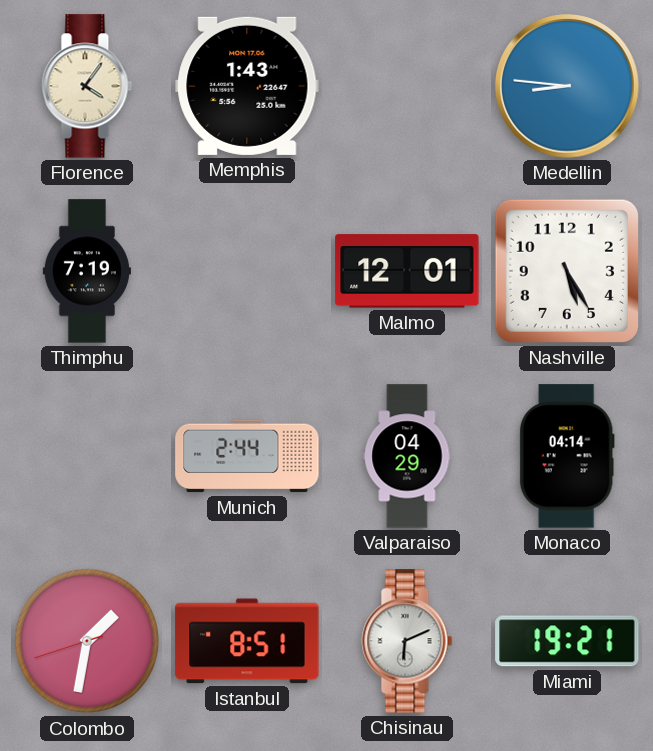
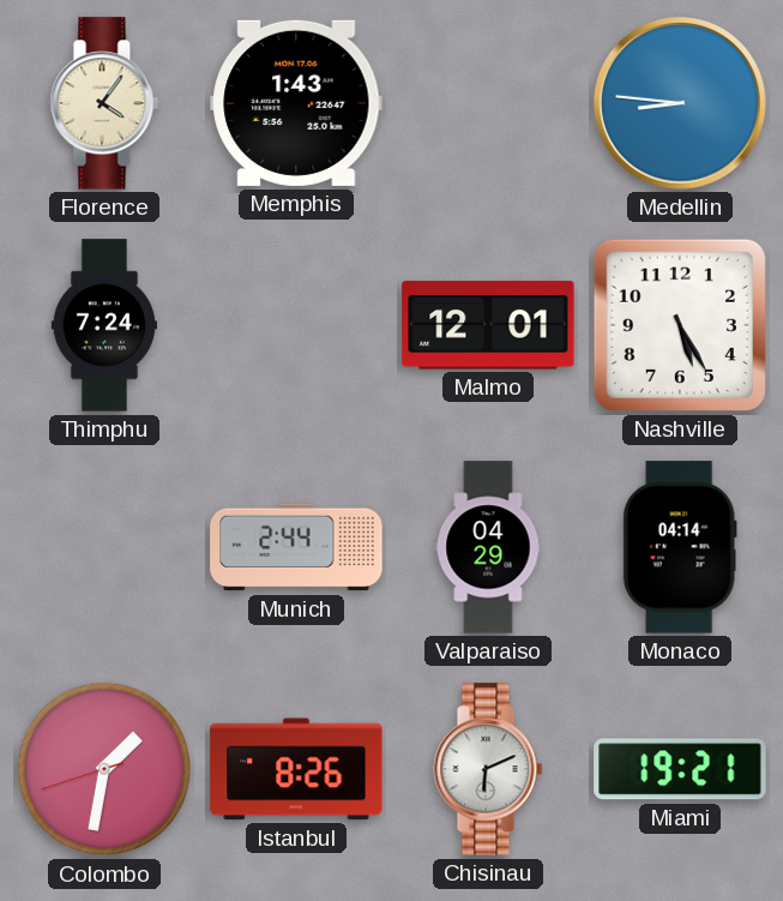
Thimphu: 7:19 -> 7:24
Istanbul: 8:51 -> 8:26
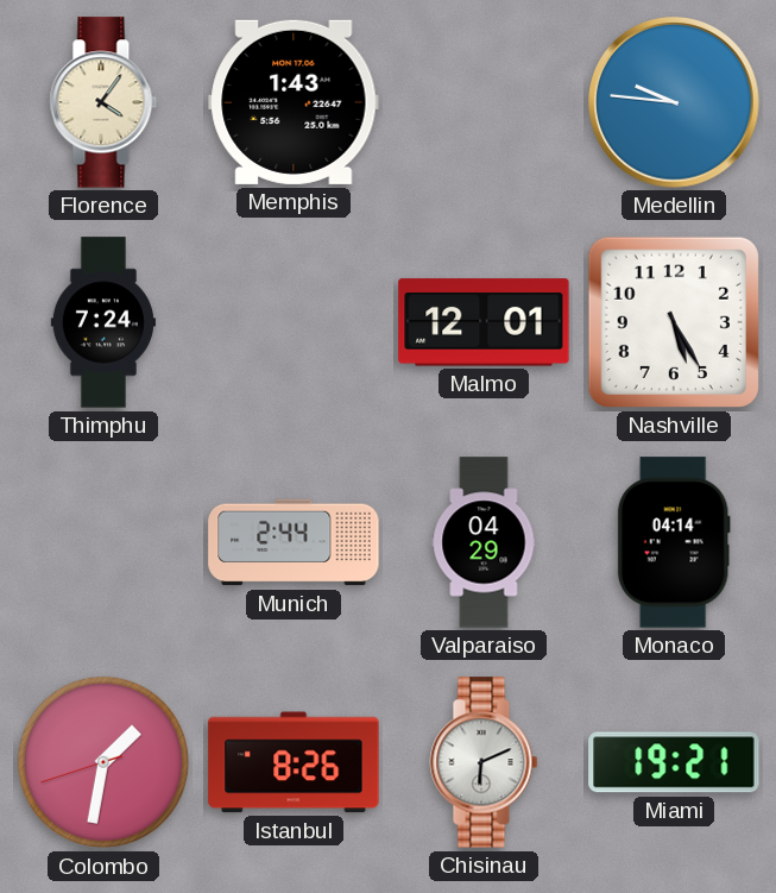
Medellin: 8:46 -> 9:46
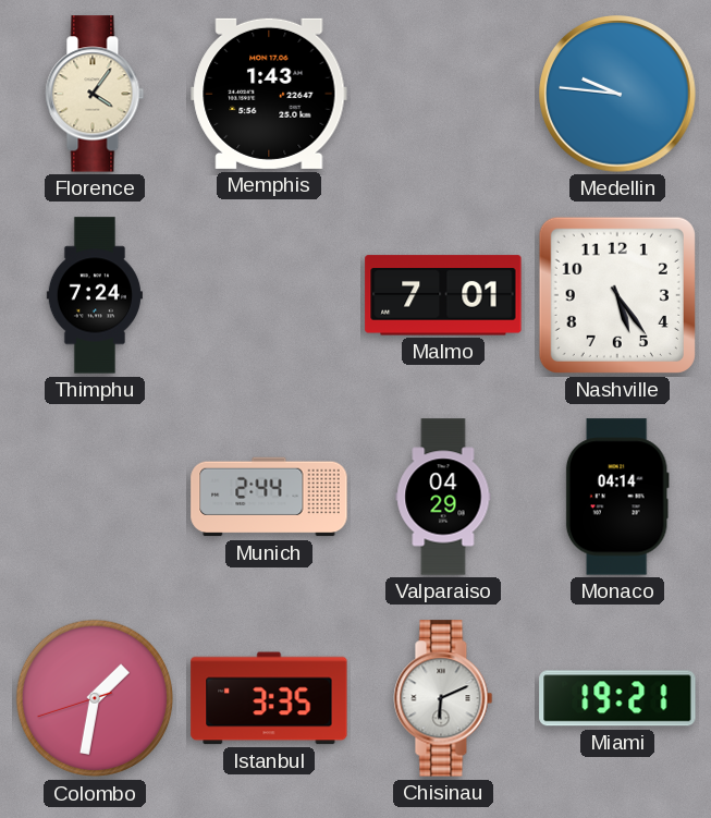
Malmo: 12:01 -> 7:01
Nashville: 5:25 -> 5:24
Istanbul: 8:26 -> 3:35
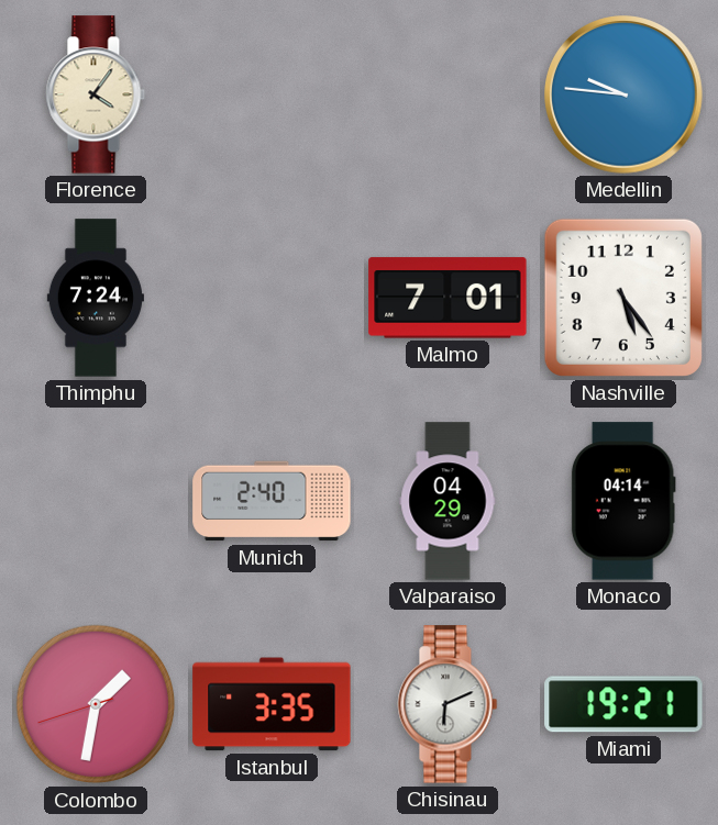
Memphis: 1:43 -> none
Munich: 2:44 -> 2:40
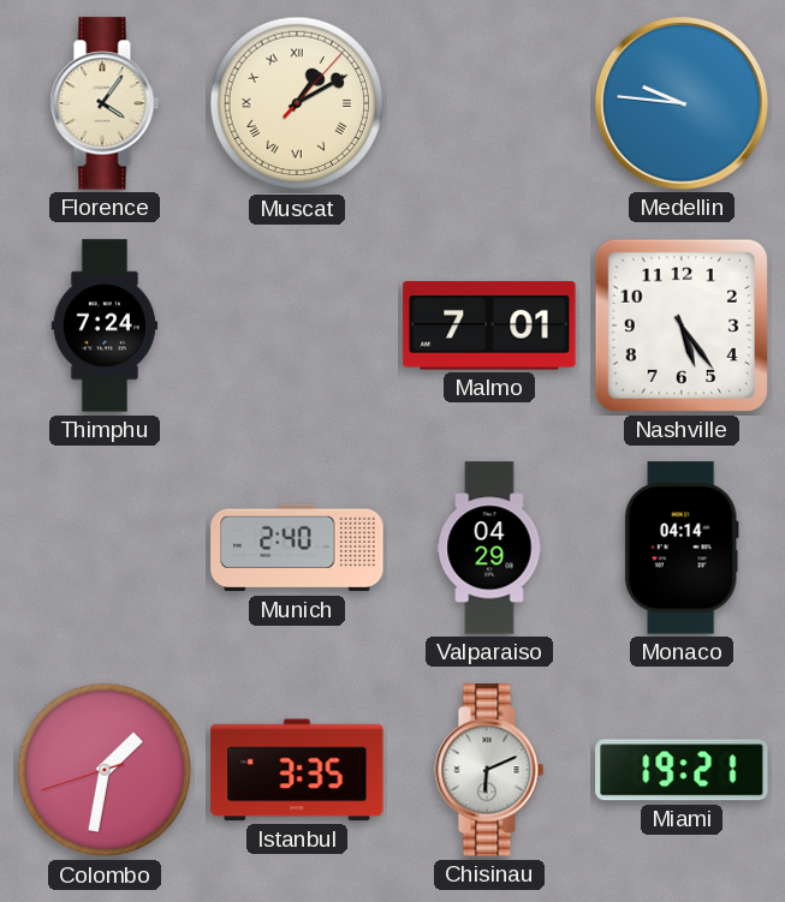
Muscat: none -> 1:10
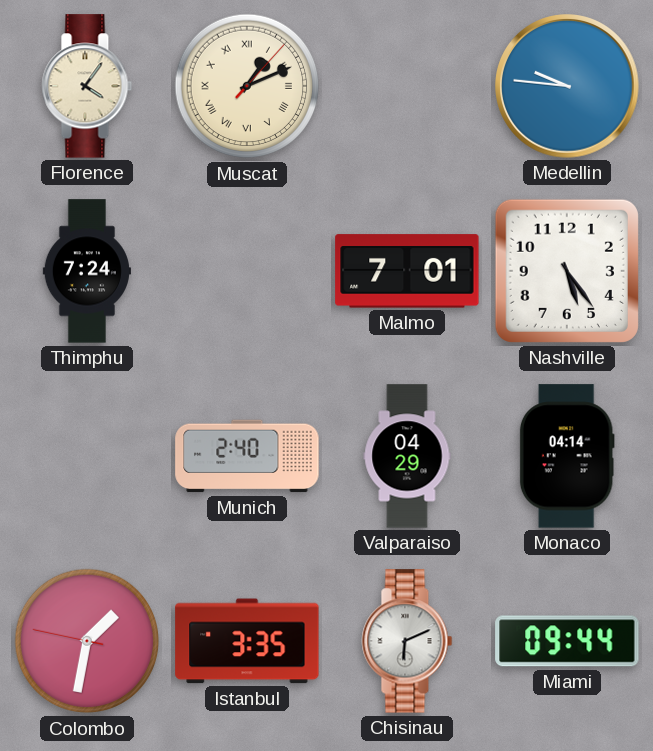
Muscat: 1:10 -> 1:11
Colombo: 1:31:42 -> 1:31:47
Miami: 19:21 -> 09:44
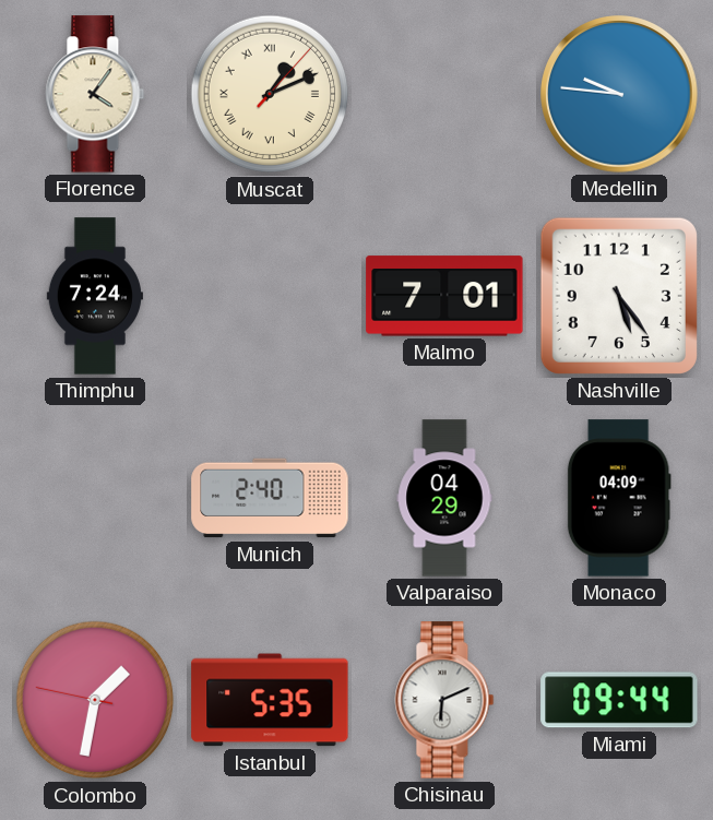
Monaco: 04:14 -> 04:09
Istanbul: 3:35 -> 5:35
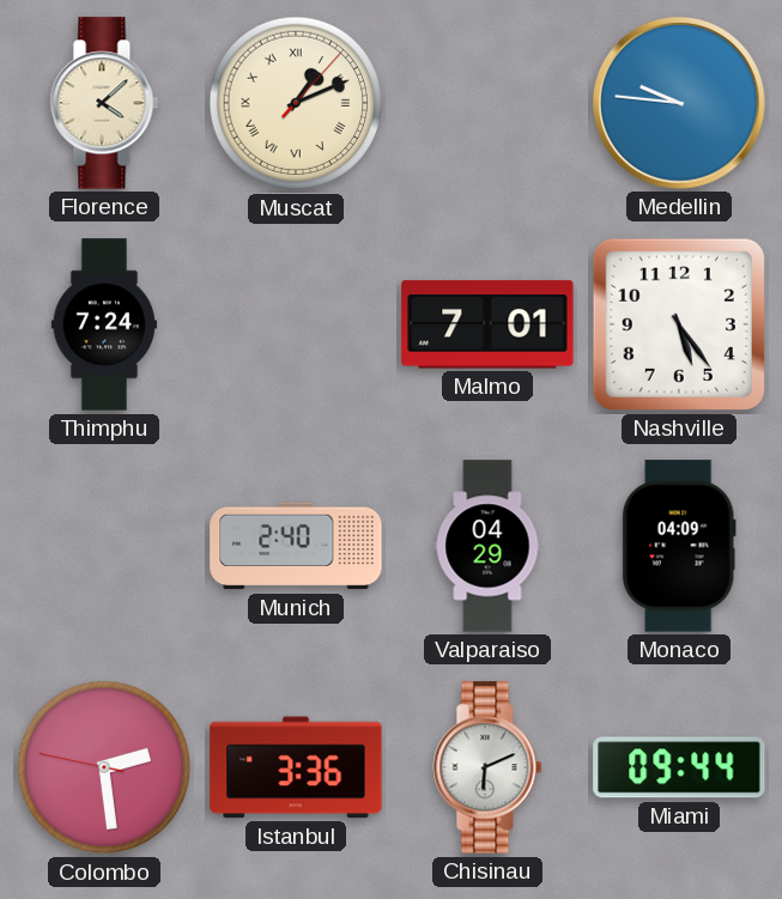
Florence: 4:06 -> 4:08
Colombo: 1:31 -> 2:28
Istanbul: 5:35 -> 3:36
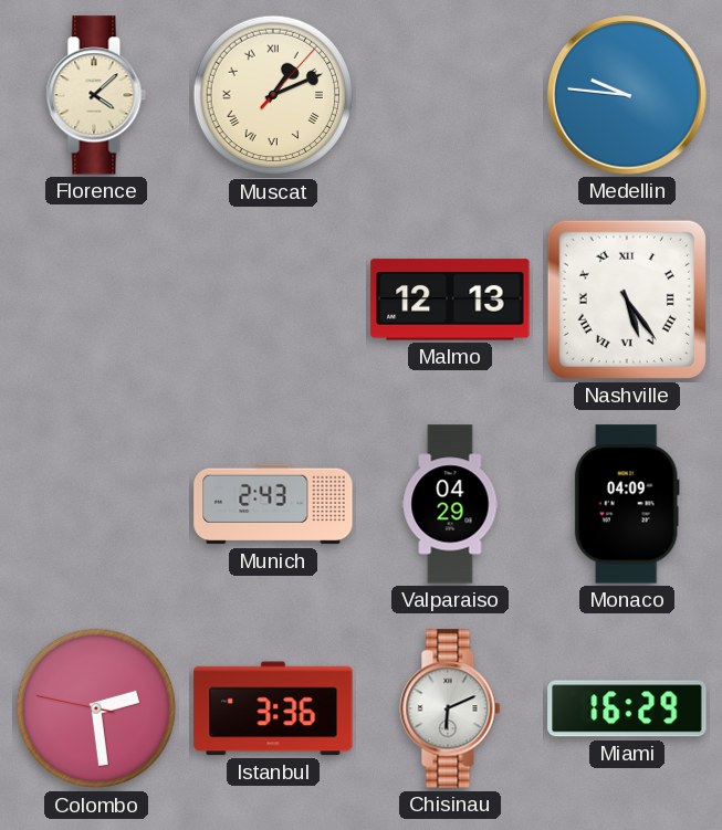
Thimphu: 7:24 -> none
Malmo: 7:01 -> 12:13
Nashville numerals: Arabic -> Roman
Munich: 2:40 -> 2:43
Miami: 09:44 -> 16:29
